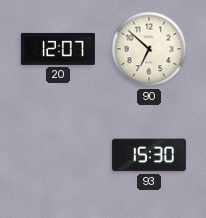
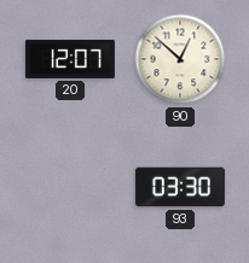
90: 6:52 -> 12:52
93: 15:30 -> 03:30
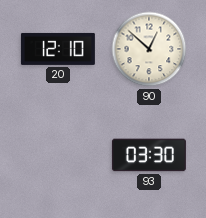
20: 12:07 -> 12:10
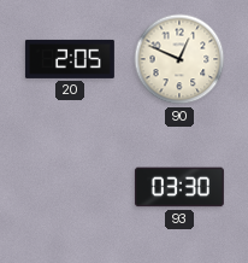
20: 12:10 -> 2:05
90: 12:52 -> 12:49
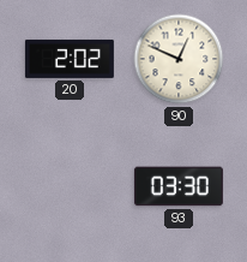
20: 2:05 -> 2:02
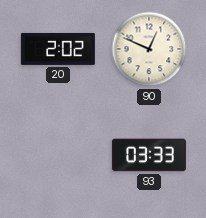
93: 03:30 -> 03:33
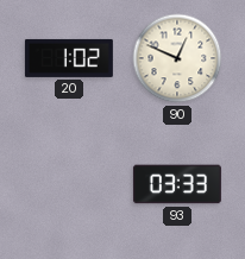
20: 2:02 -> 1:02
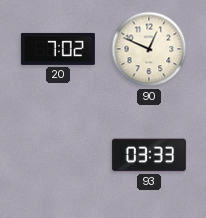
20: 1:02 -> 7:02
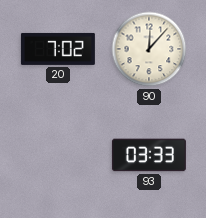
90: 12:49 -> 12:07
